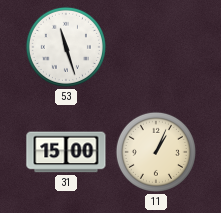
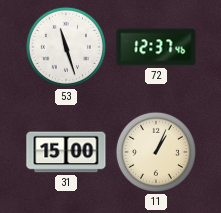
72: none -> 12:37
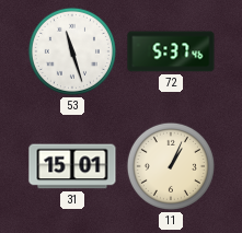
72: 12:37 -> 5:37
31: 15:00 -> 15:01
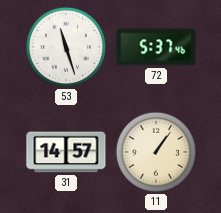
31: 15:01 -> 14:57
11: 1:04 -> 1:06
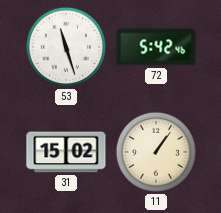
72: 5:37 -> 5:42
31: 14:57 -> 15:02
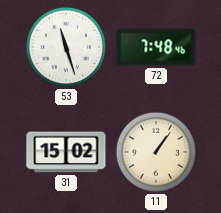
72: 5:42 -> 7:48
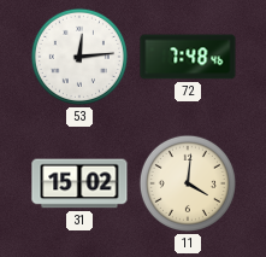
53: 11:27 -> 12:14
11: 1:06 -> 4:01
